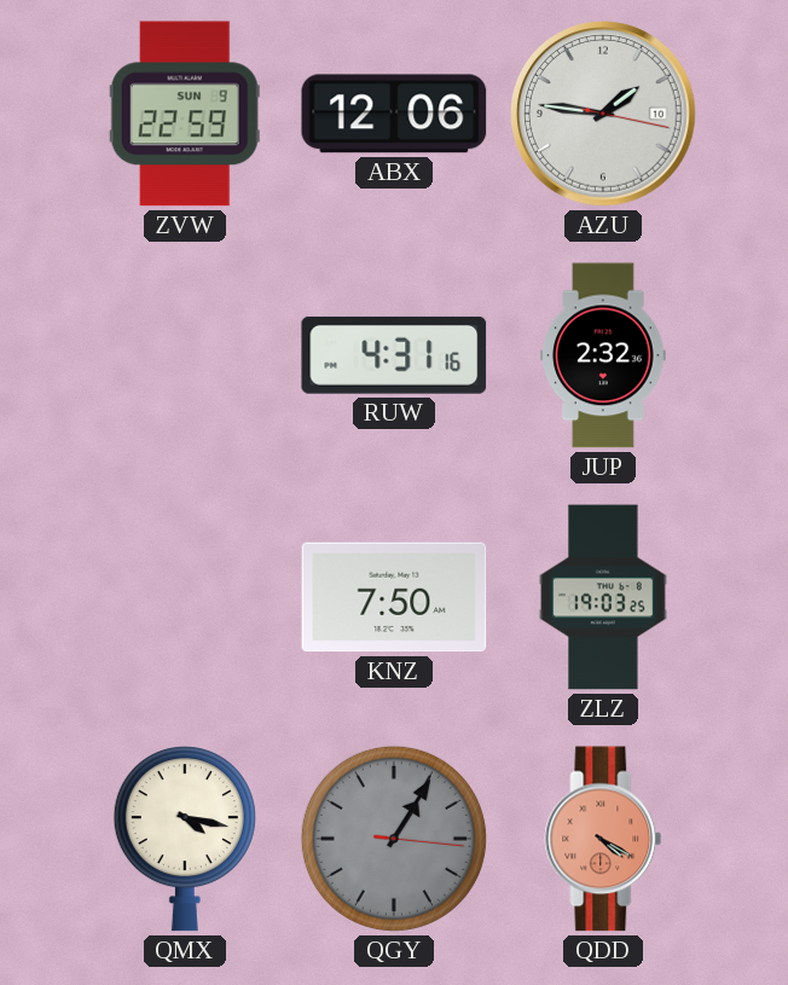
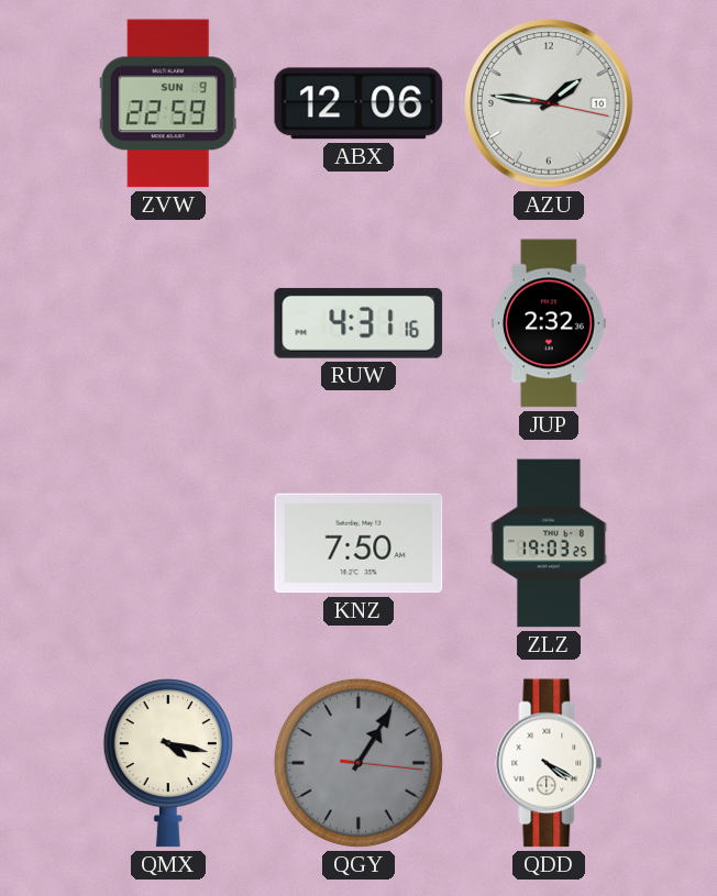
QDD dial: salmon -> white
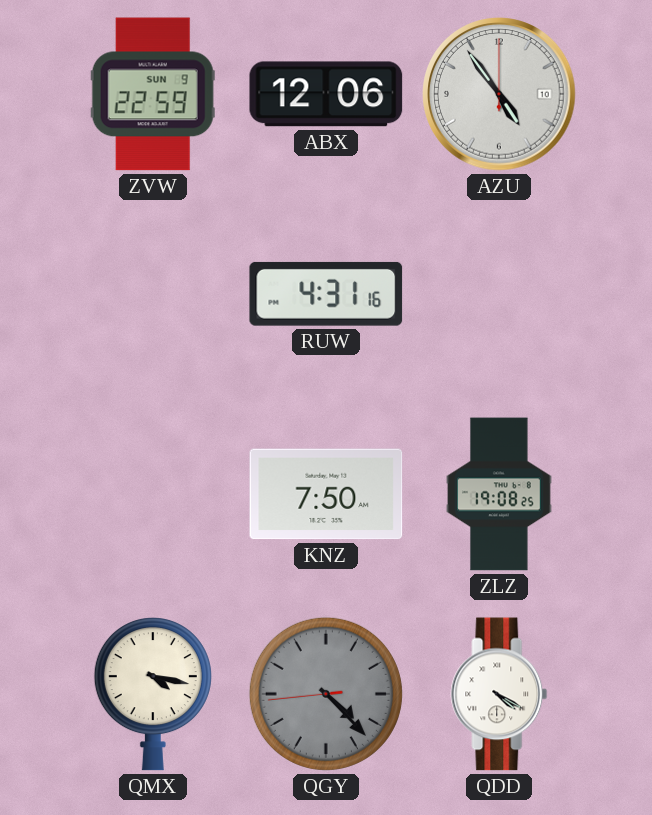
AZU: 1:46 -> 4:54
JUP: 2:32 -> none
ZLZ: 19:03 -> 19:08
QGY: 1:05 -> 4:22
